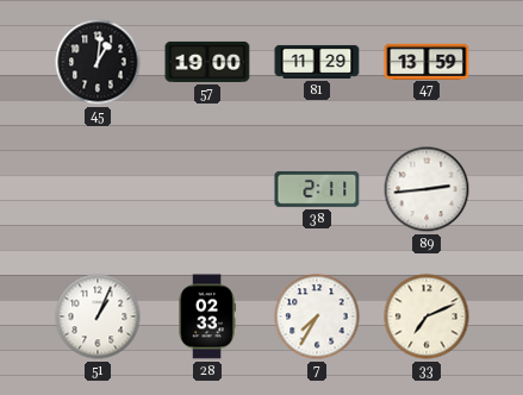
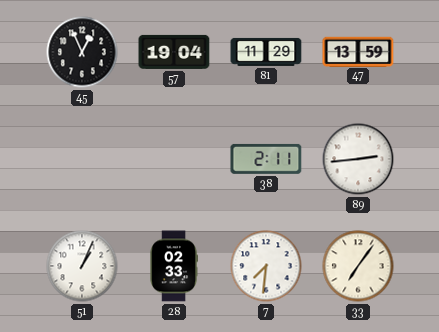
45: 1:01 -> 12:56
57: 19:00 -> 19:04
7: 7:35 -> 7:31
33: 7:11 -> 7:06
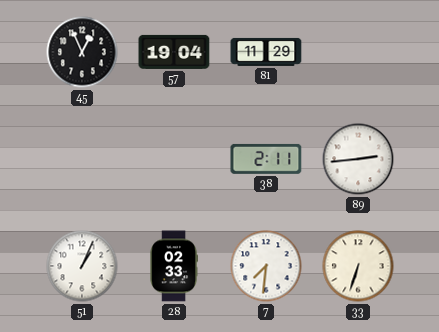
47: 13:59 -> none
33: 7:06 -> 6:33
